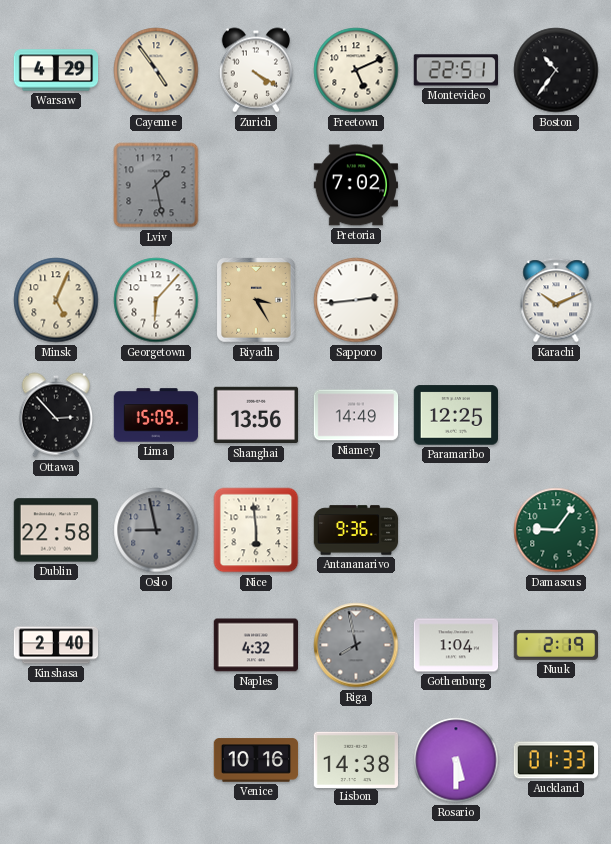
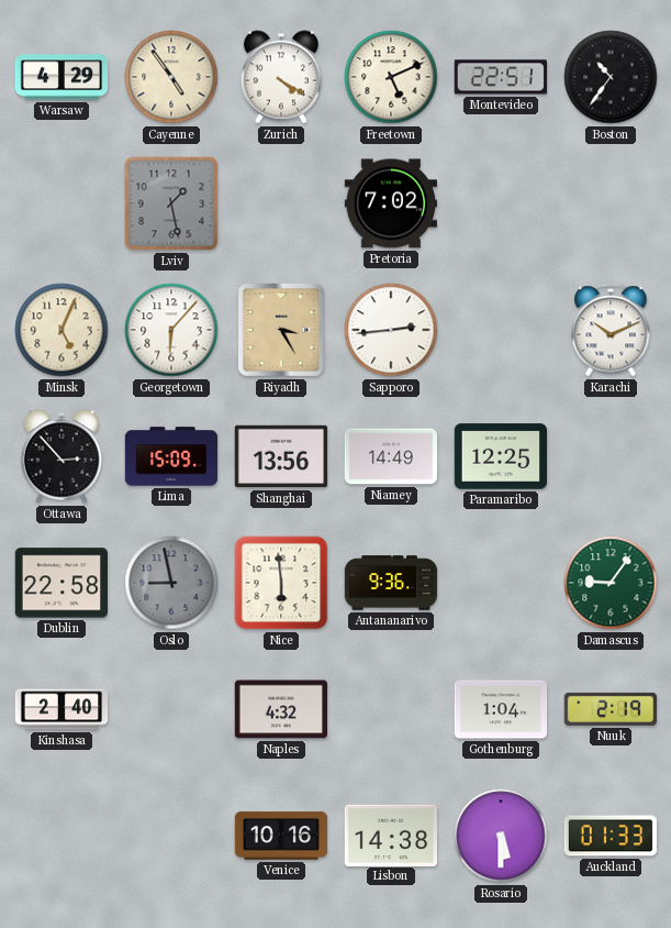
Riga: 7:58 -> none
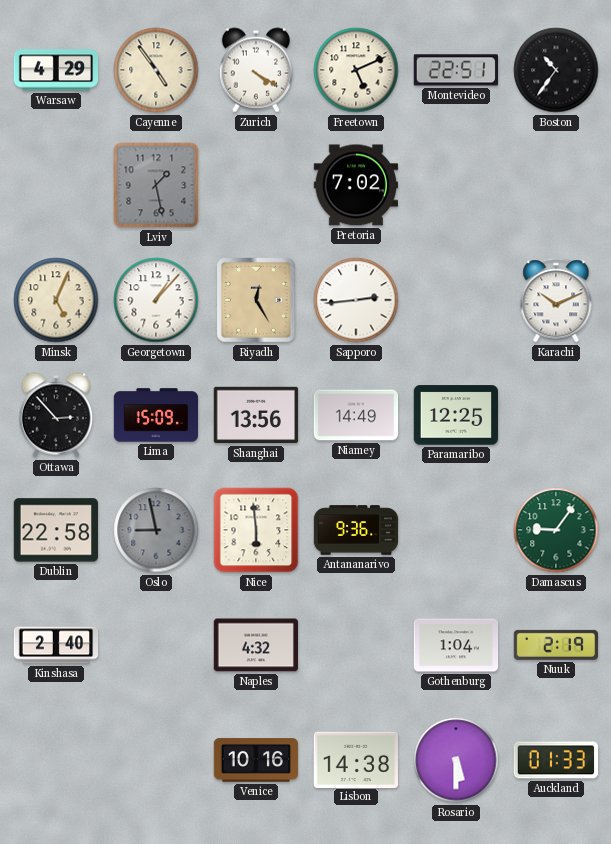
Georgetown: 6:07 -> 1:07
Riyadh: 3:25 -> 12:25
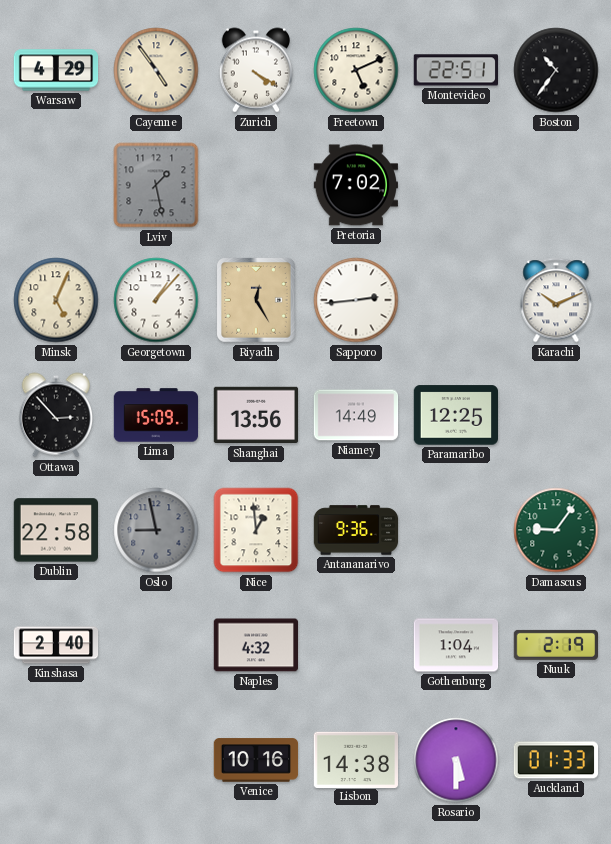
Nice: 5:59 -> 12:59
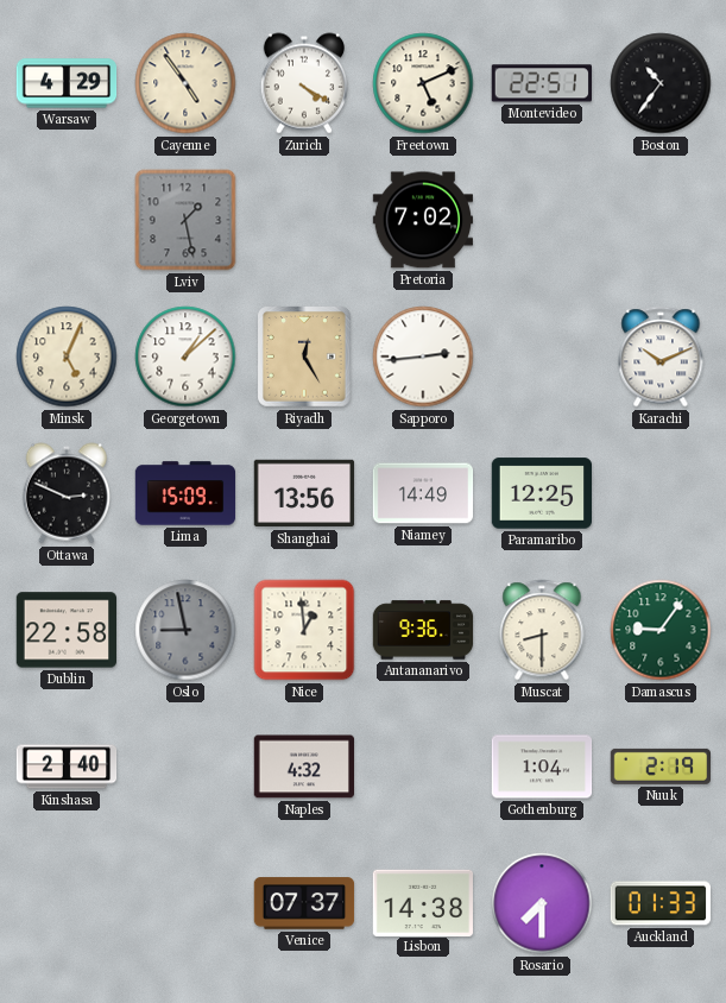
Georgetown: 1:07 -> 1:08
Ottawa: 2:53 -> 2:49
Muscat: none -> 8:30
Venice: 10:16 -> 07:37
Rosario: 5:30 -> 7:30
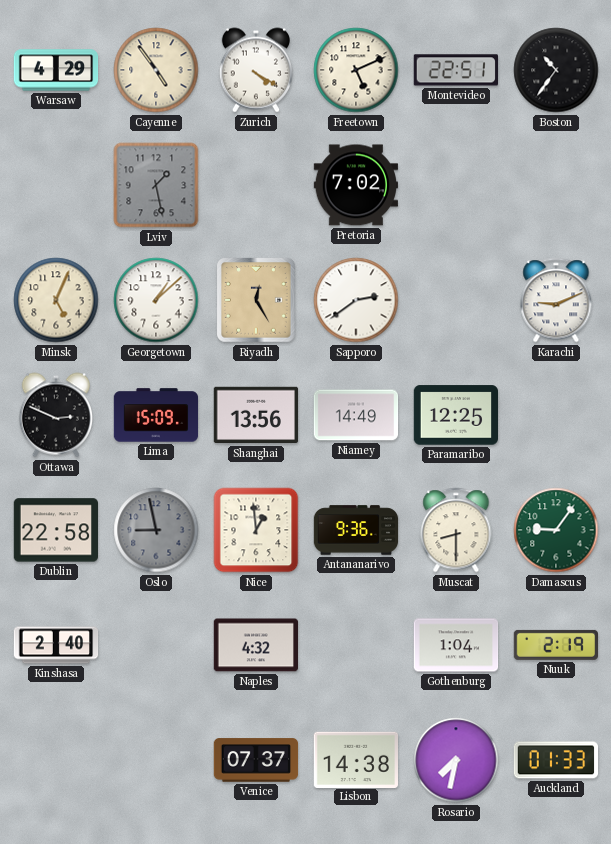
Sapporo: 2:44 -> 2:39
Karachi: 10:11 -> 9:11
Rosario: 7:30 -> 7:32
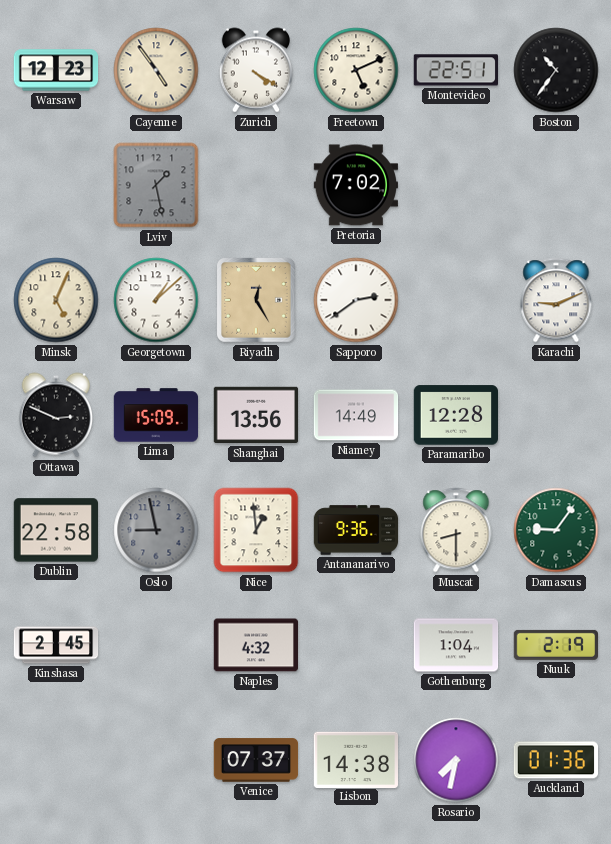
Warsaw: 4:29 -> 12:23
Paramaribo: 12:25 -> 12:28
Kinshasa: 2:40 -> 2:45
Auckland: 01:33 -> 01:36
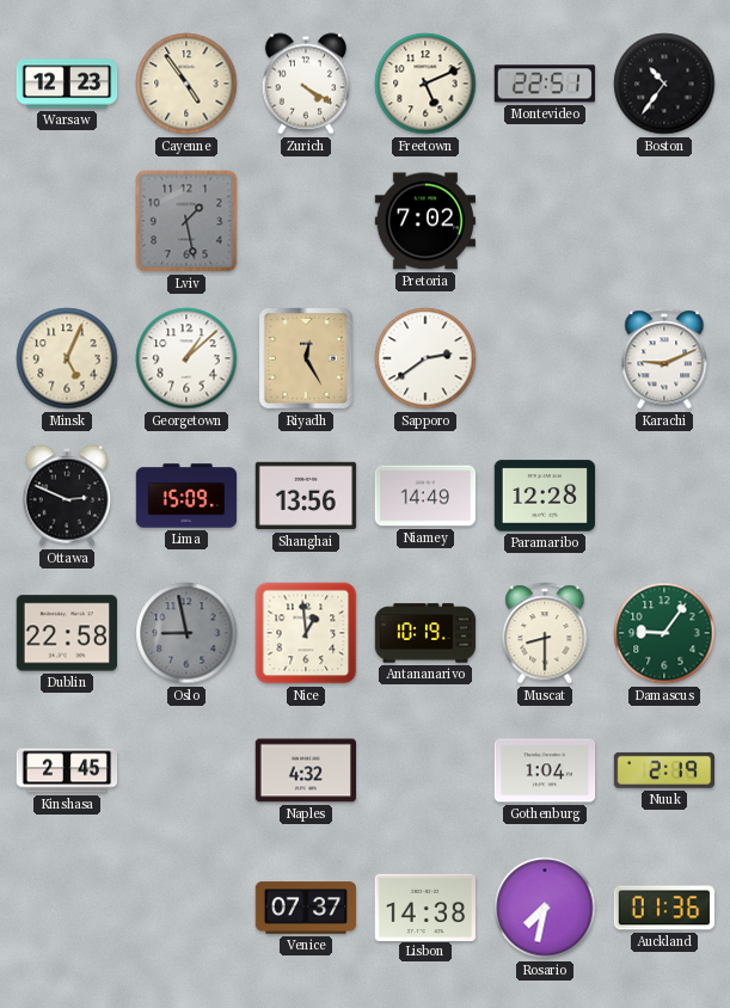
Antananarivo: 9:36 -> 10:19
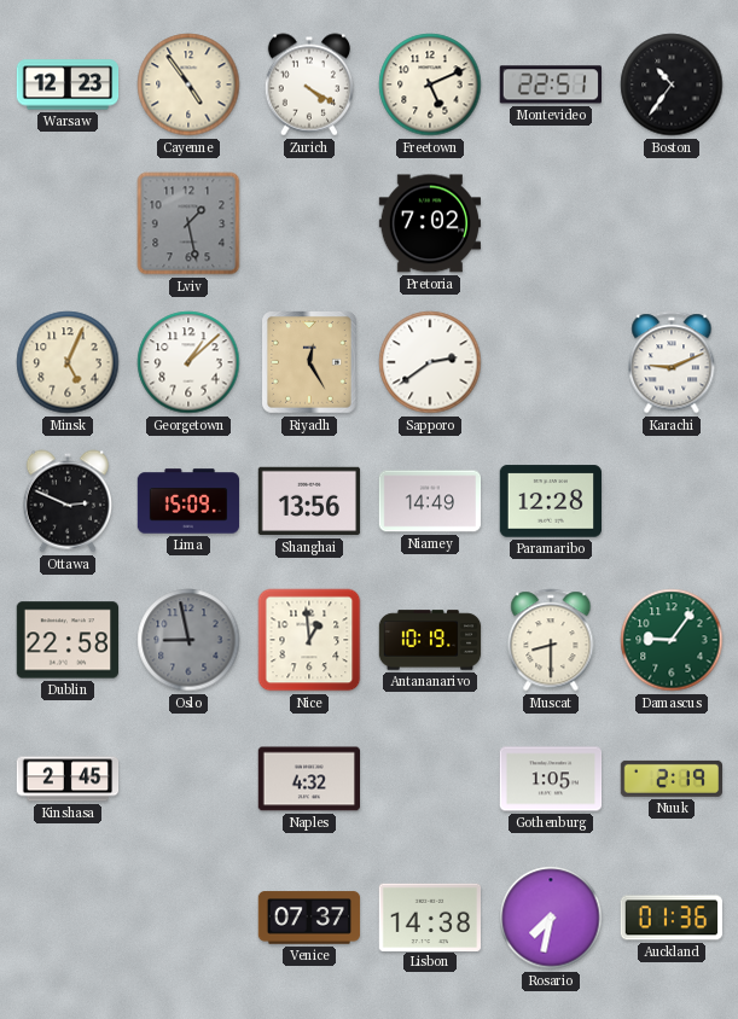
Gothenburg: 1:04 -> 1:05
